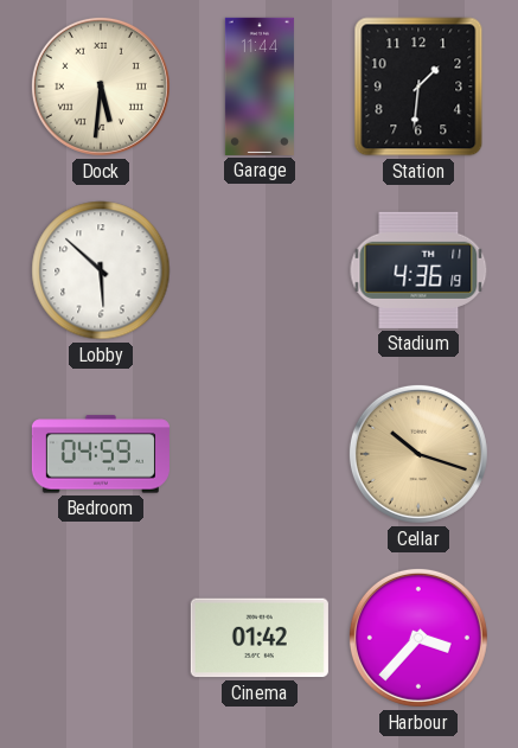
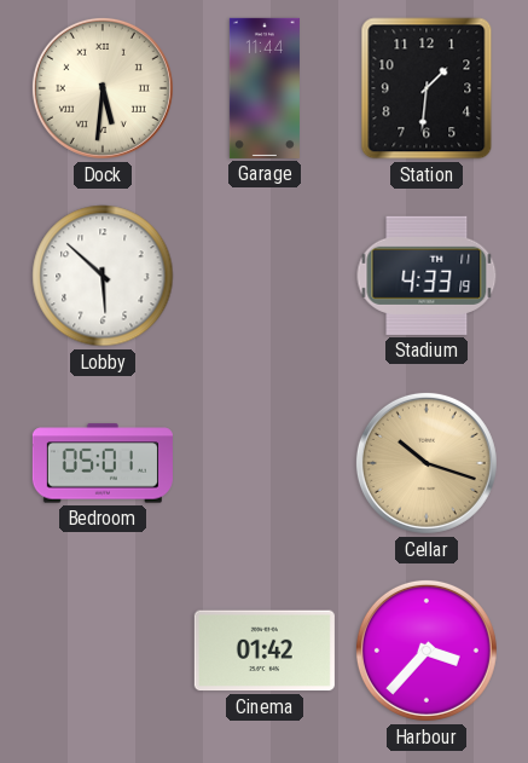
Stadium: 4:36 -> 4:33
Bedroom: 04:59 -> 05:01
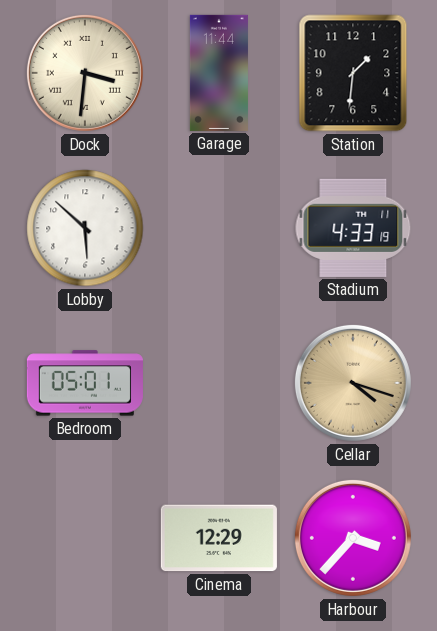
Dock: 5:31 -> 3:31
Cellar: 10:18 -> 4:18
Cinema: 01:42 -> 12:29
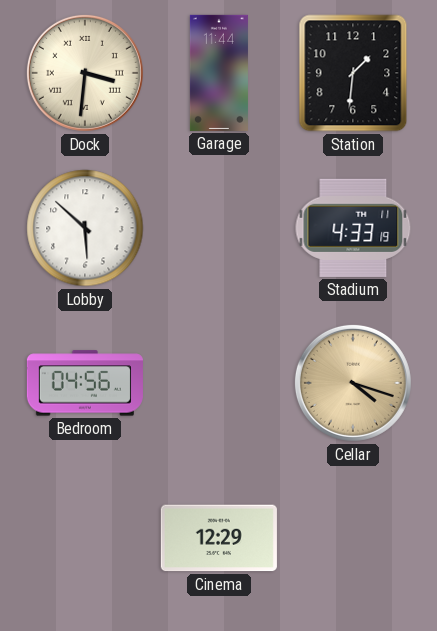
Bedroom: 05:01 -> 04:56
Harbour: 3:37 -> none
